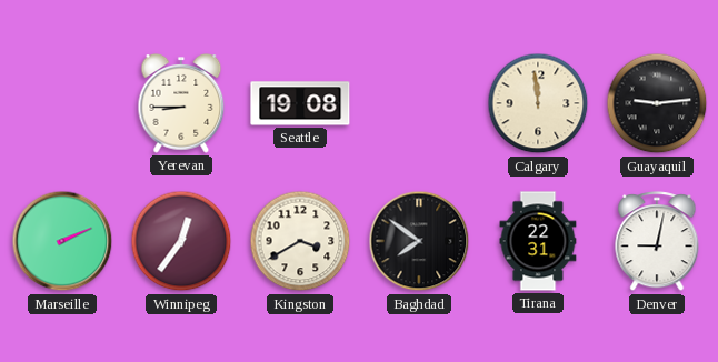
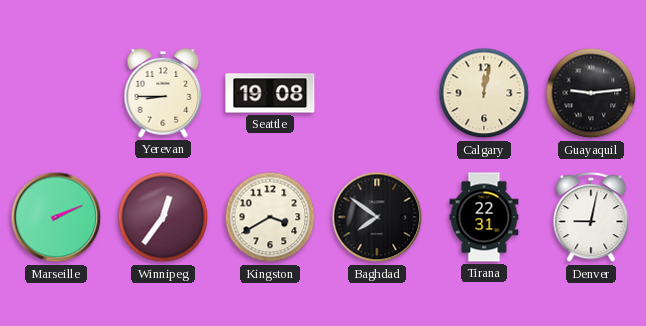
Calgary: 11:59 -> 12:02
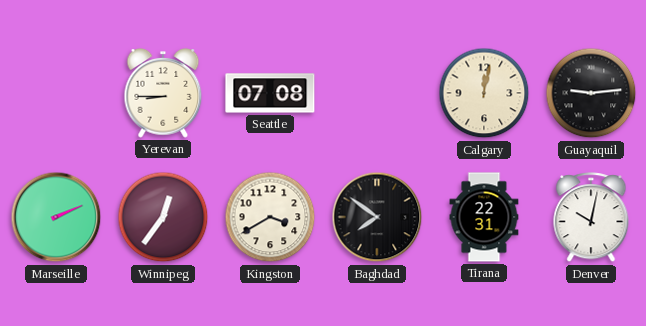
Seattle: 19:08 -> 07:08
Denver: 9:02 -> 10:02
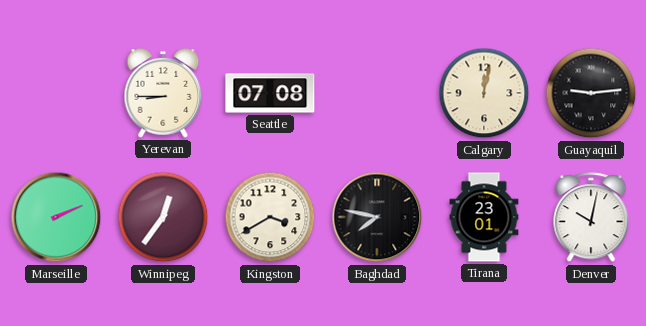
Baghdad: 7:51 -> 7:47
Tirana: 22:31 -> 23:01
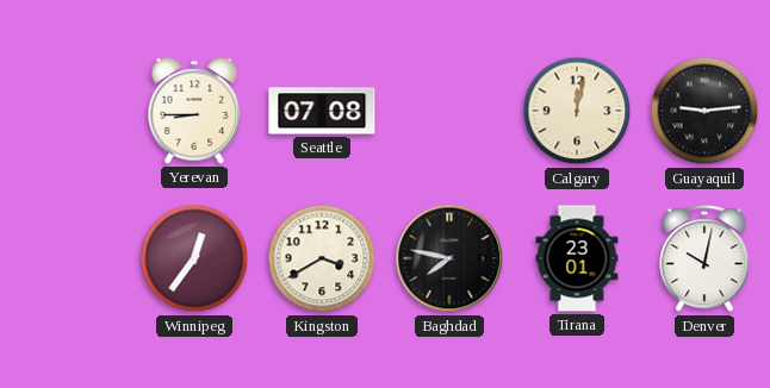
Marseille: 2:11 -> none
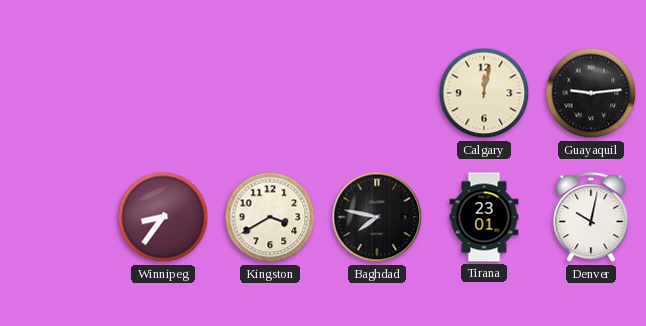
Yerevan: 8:45 -> none
Seattle: 07:08 -> none
Winnipeg: 12:36 -> 8:36
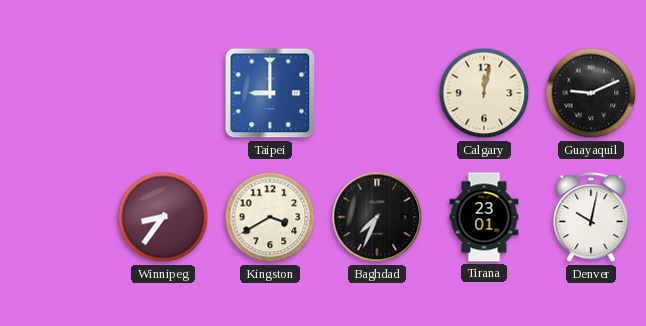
Taipei: none -> 9:00
Guayaquil: 9:14 -> 9:11
Baghdad: 7:47 -> 7:34
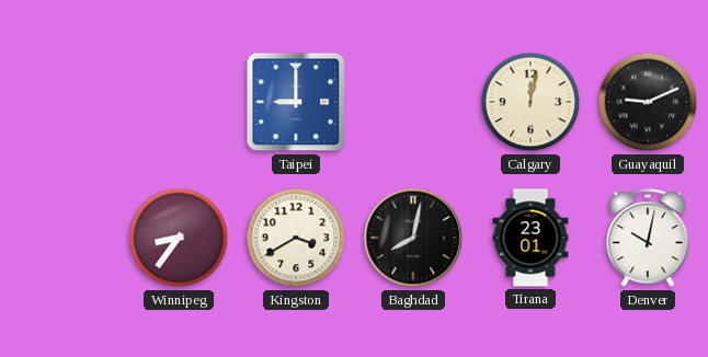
Baghdad: 7:34 -> 8:02
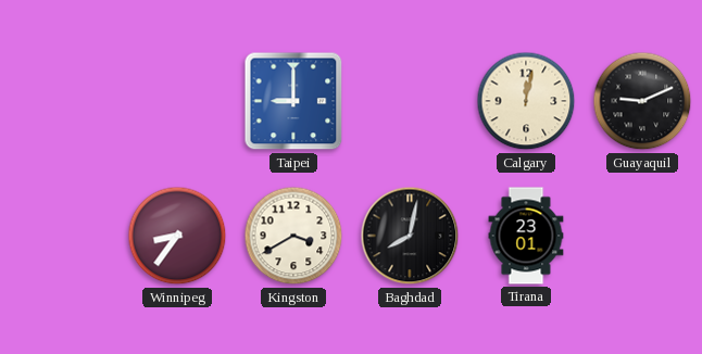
Denver: 10:02 -> none
